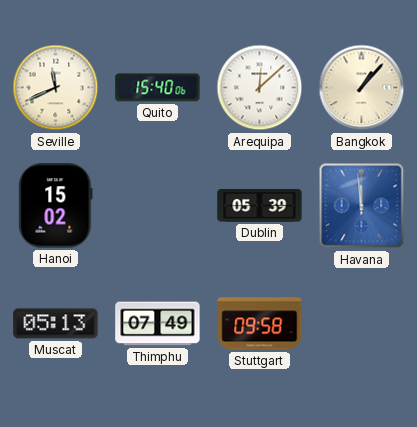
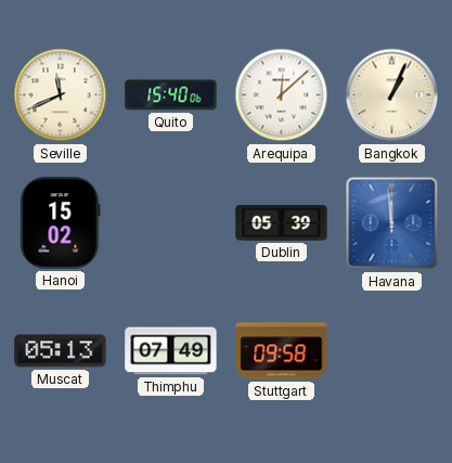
Bangkok: 1:07 -> 1:04
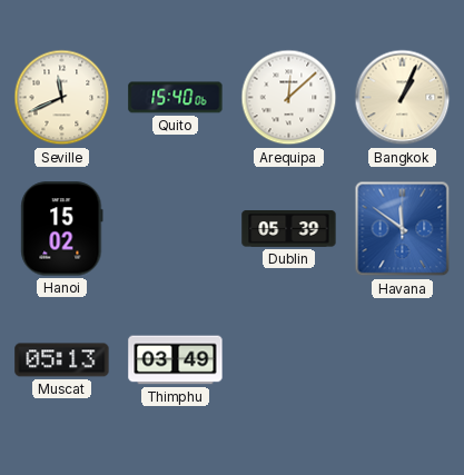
Havana: 11:59 -> 11:51
Thimphu: 07:49 -> 03:49
Stuttgart: 09:58 -> none
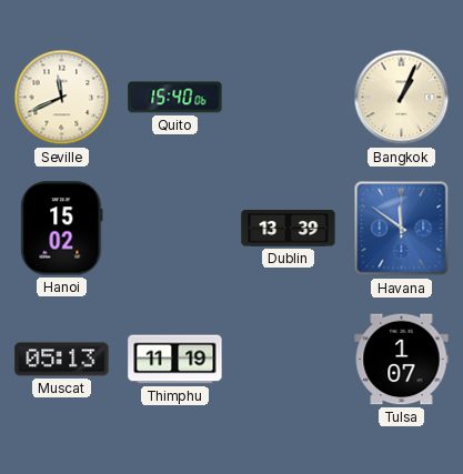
Arequipa: 12:08 -> none
Dublin: 05:39 -> 13:39
Thimphu: 03:49 -> 11:19
Tulsa: none -> 1:07
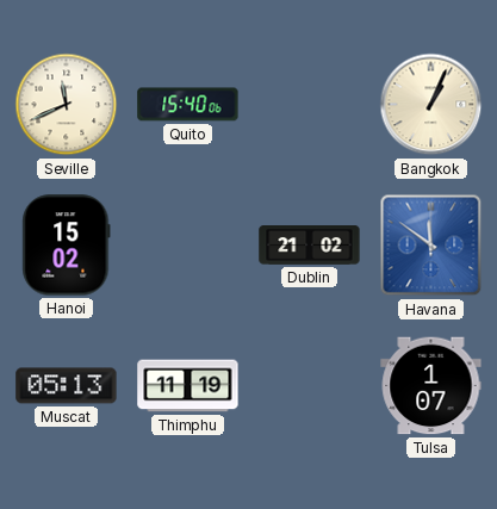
Dublin: 13:39 -> 21:02
